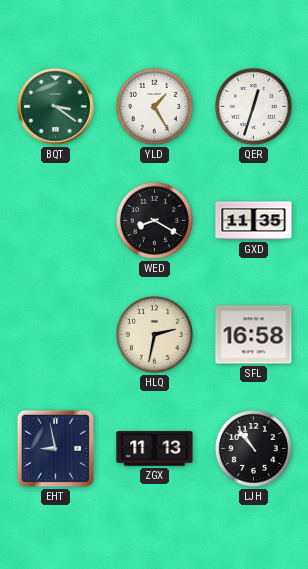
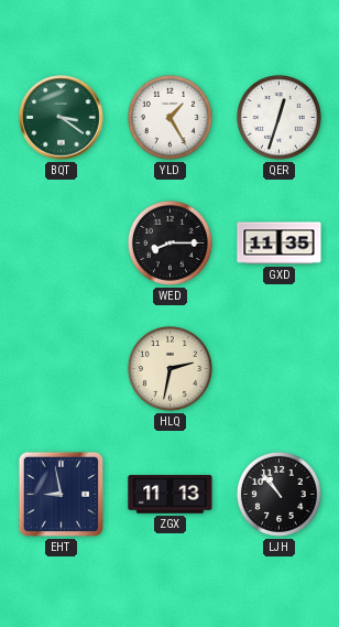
WED: 8:20 -> 8:15
SFL: 16:58 -> none
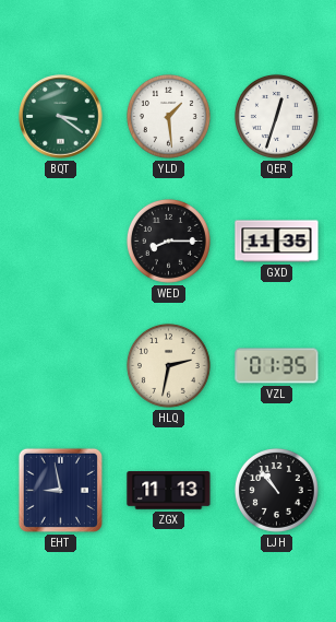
YLD: 1:25 -> 1:29
VZL: none -> 01:35
